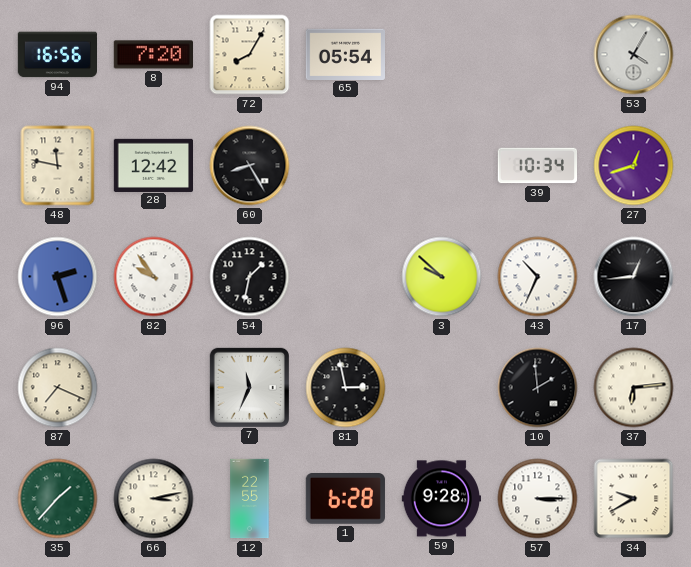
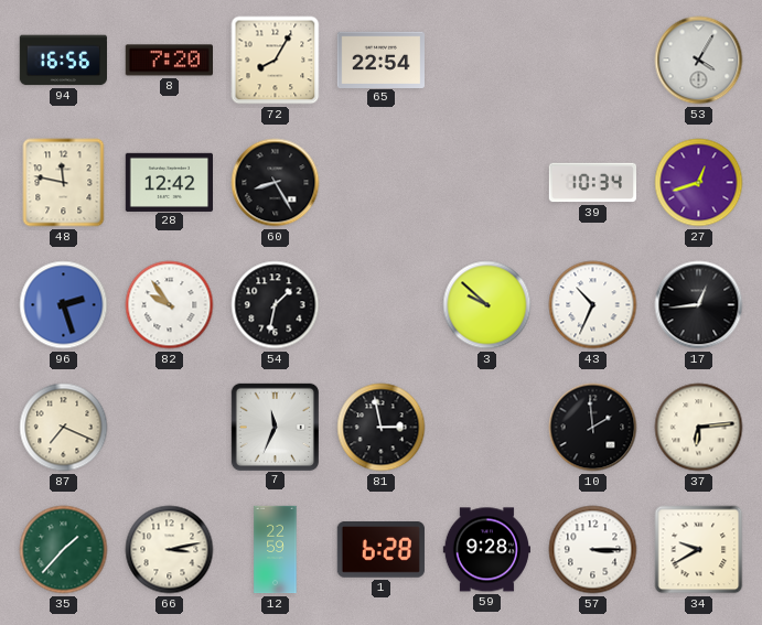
65: 05:54 -> 22:54
12: 22:55 -> 22:59
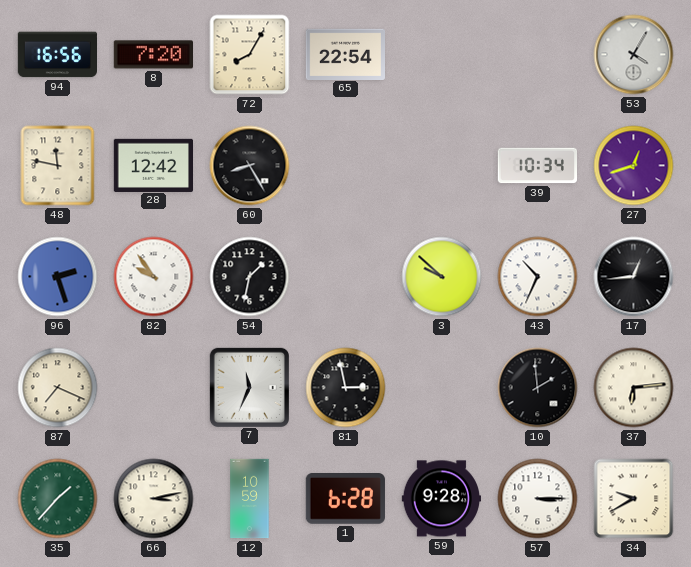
12: 22:59 -> 10:59
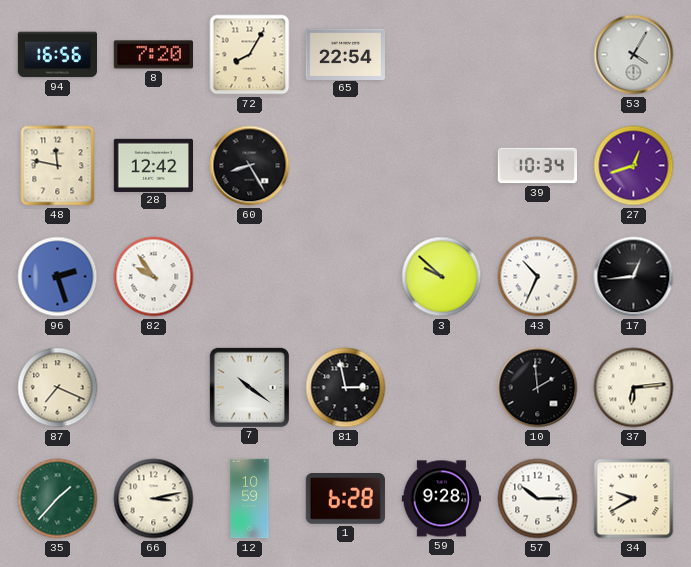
54: 1:32 -> none
7: 11:34 -> 10:21
57: 3:15 -> 10:15
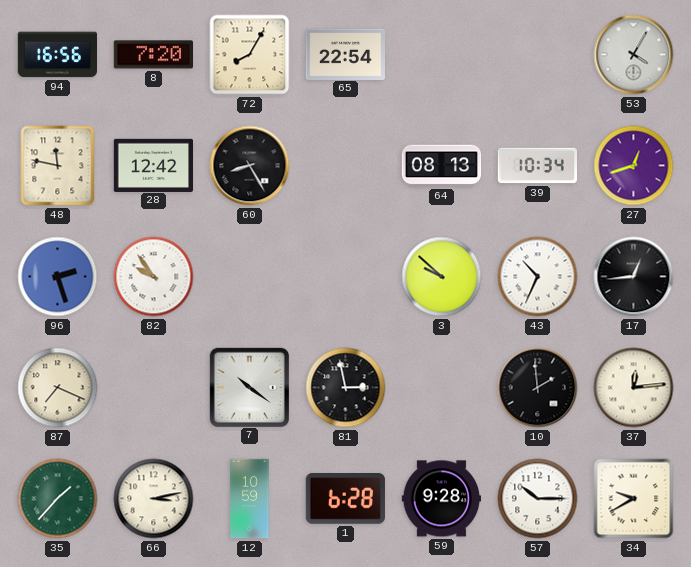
64: none -> 08:13
37: 6:14 -> 12:14
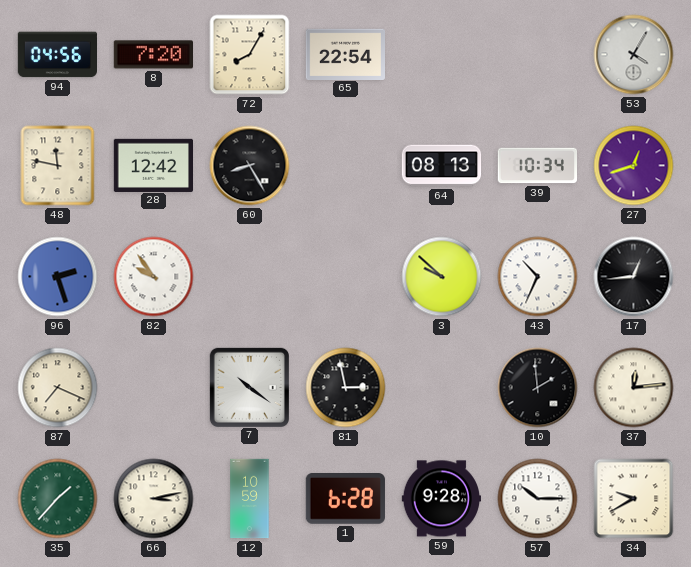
94: 16:56 -> 04:56
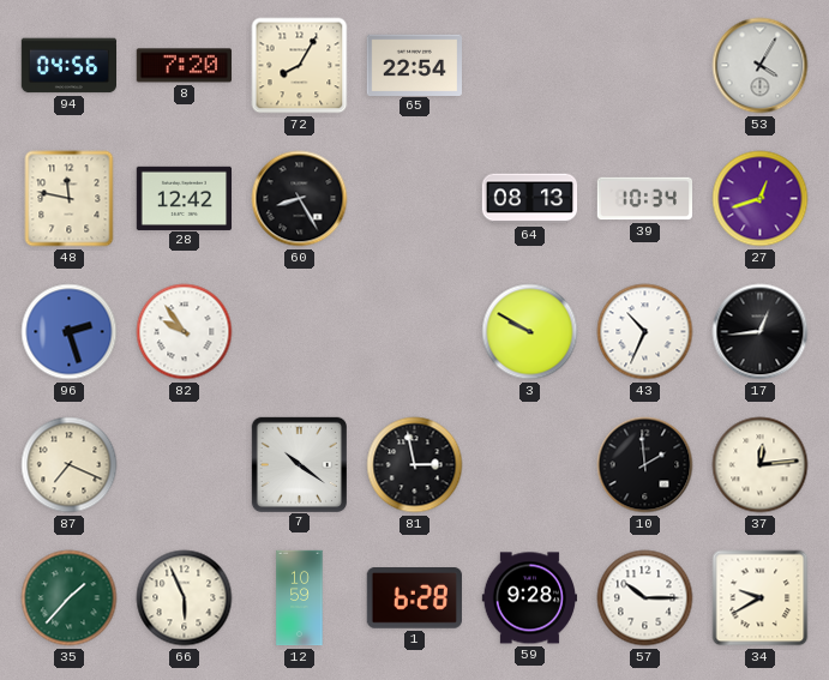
3: 9:52 -> 9:50
66: 3:13 -> 5:56
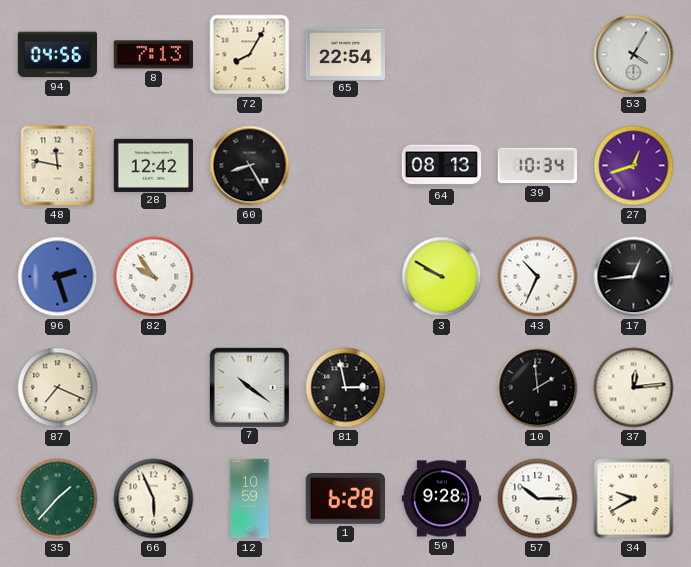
8: 7:20 -> 7:13
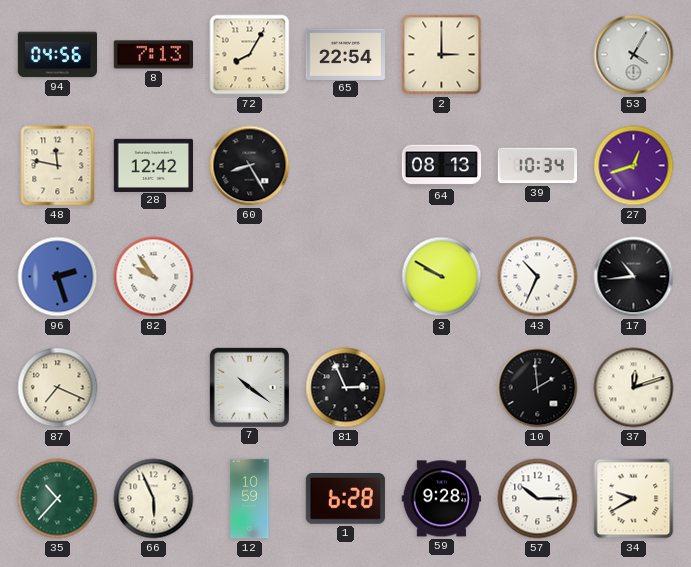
2: none -> 3:00
17: 12:44 -> 10:44
81: 2:58 -> 2:56
37: 12:14 -> 12:12
35: 1:37 -> 10:37
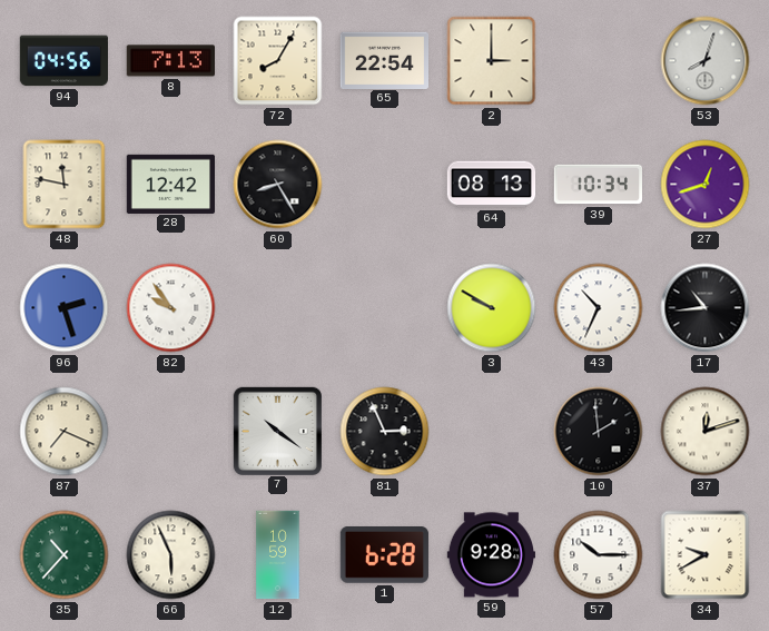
53: 4:05 -> 8:03
